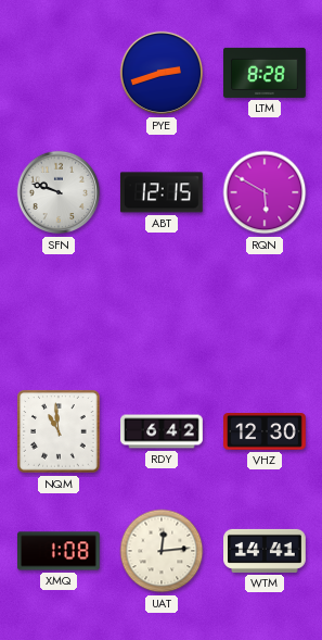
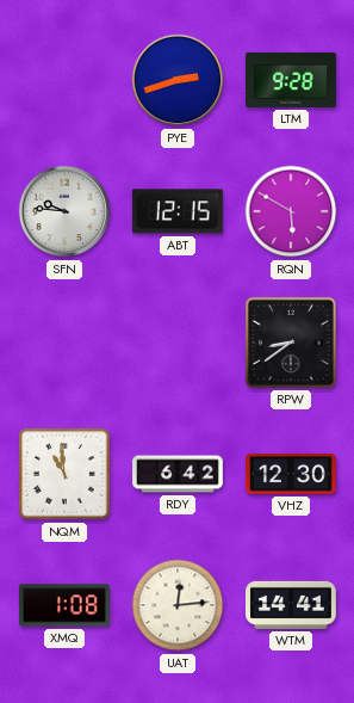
LTM: 8:28 -> 9:28
SFN: 9:48 -> 9:46
RPW: none -> 8:39
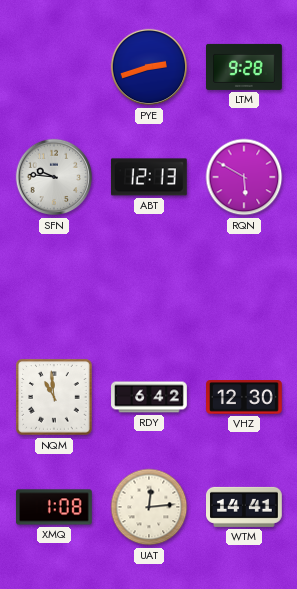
ABT: 12:15 -> 12:13
RPW: 8:39 -> none
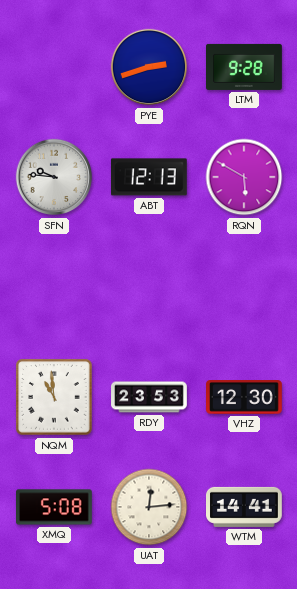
RDY: 6:42 -> 23:53
XMQ: 1:08 -> 5:08
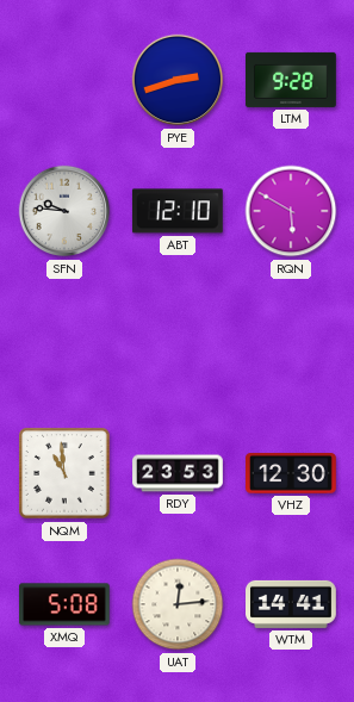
ABT: 12:13 -> 12:10
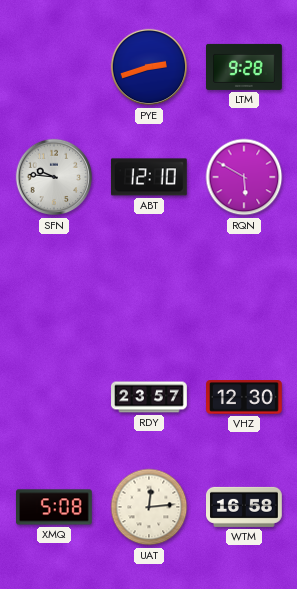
NQM: 10:59 -> none
RDY: 23:53 -> 23:57
WTM: 14:41 -> 16:58
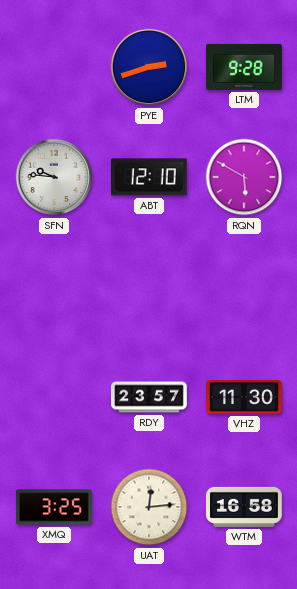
VHZ: 12:30 -> 11:30
XMQ: 5:08 -> 3:25
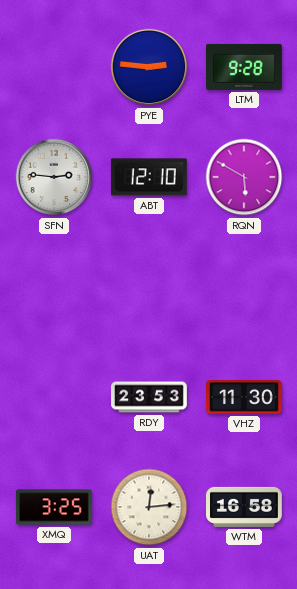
PYE: 2:42 -> 2:46
SFN: 9:46 -> 2:46
RDY: 23:57 -> 23:53
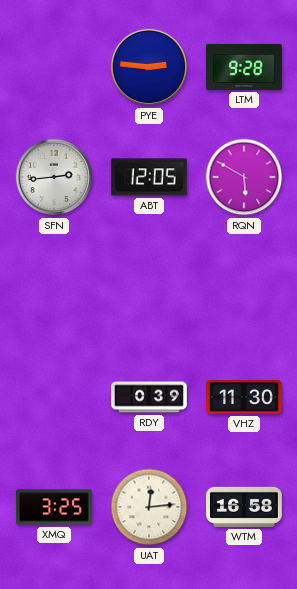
SFN: 2:46 -> 2:44
ABT: 12:10 -> 12:05
RDY: 23:53 -> 0:39
